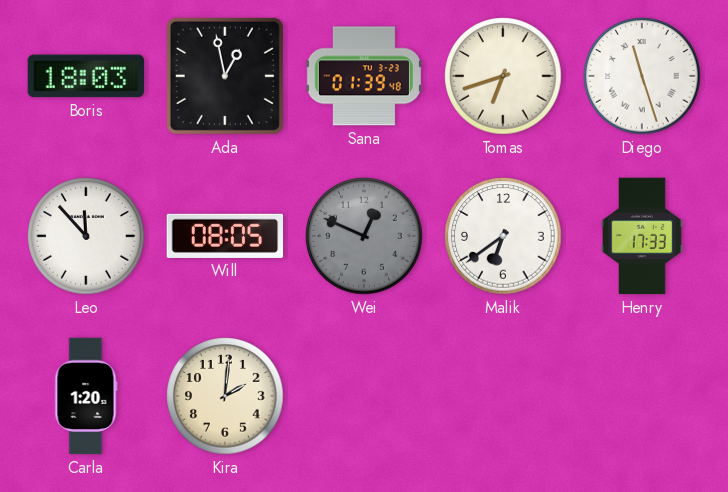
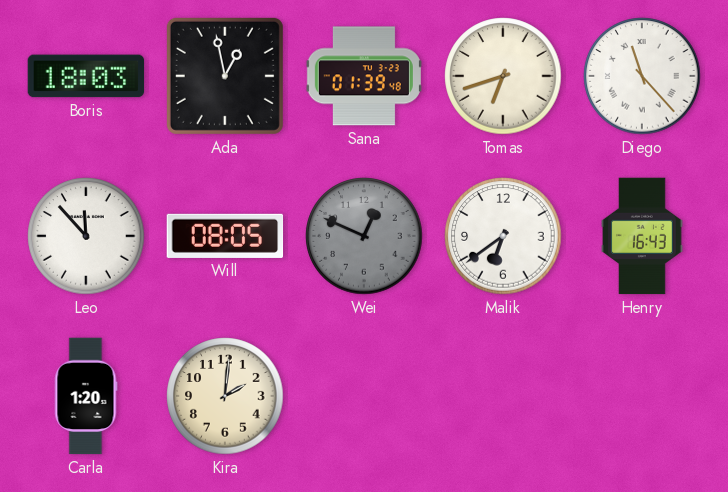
Diego: 11:27 -> 11:23
Henry: 17:33 -> 16:43
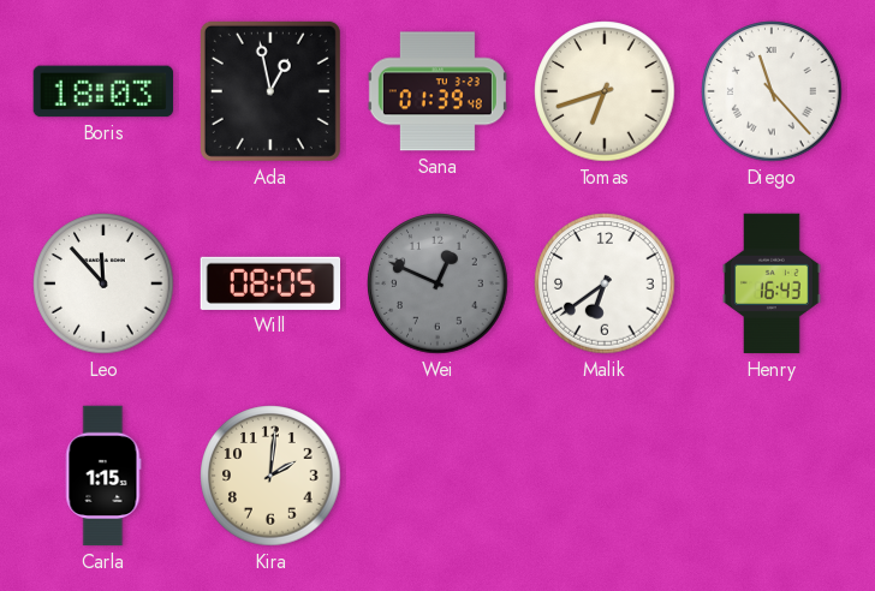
Carla: 1:20 -> 1:15
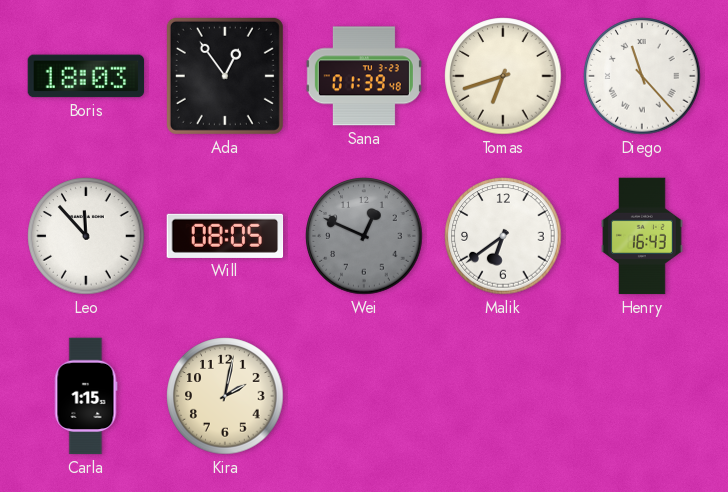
Ada: 12:58 -> 12:54
Kira: 2:01 -> 2:02
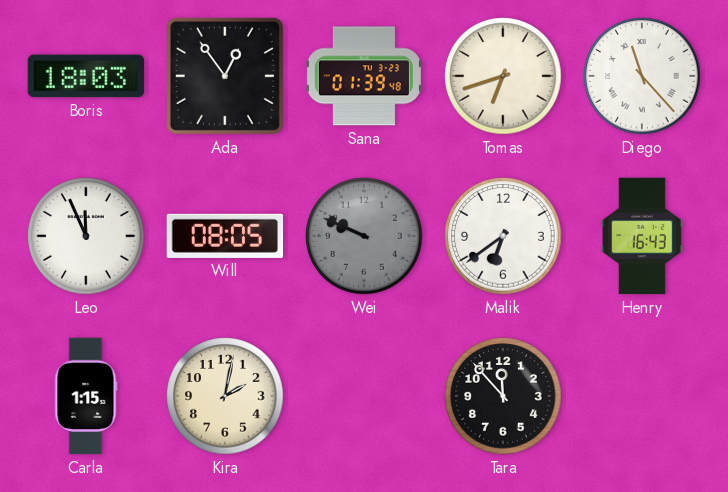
Leo: 11:53 -> 11:56
Wei: 12:49 -> 9:49
Tara: none -> 11:53
